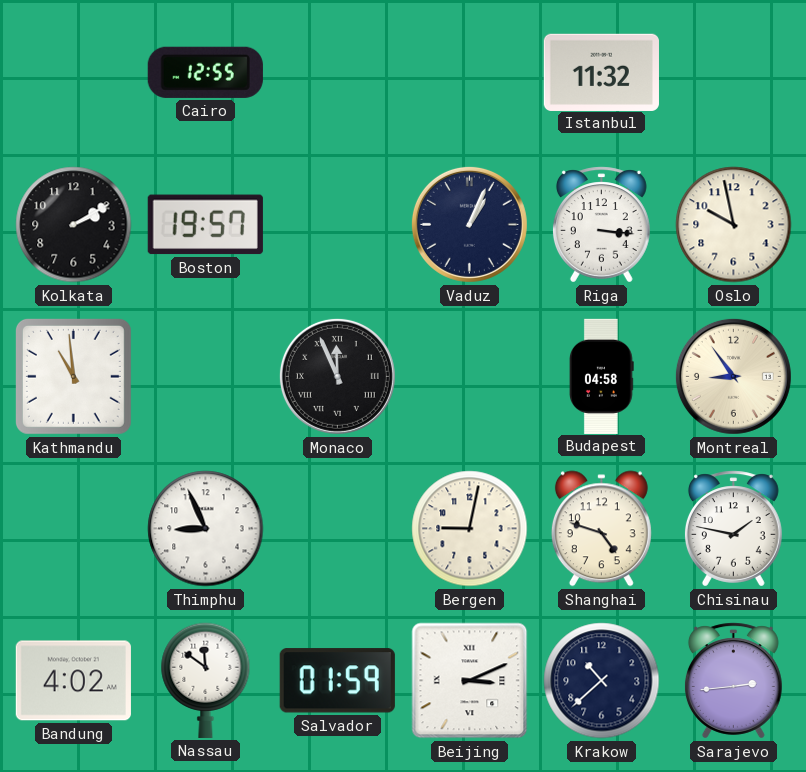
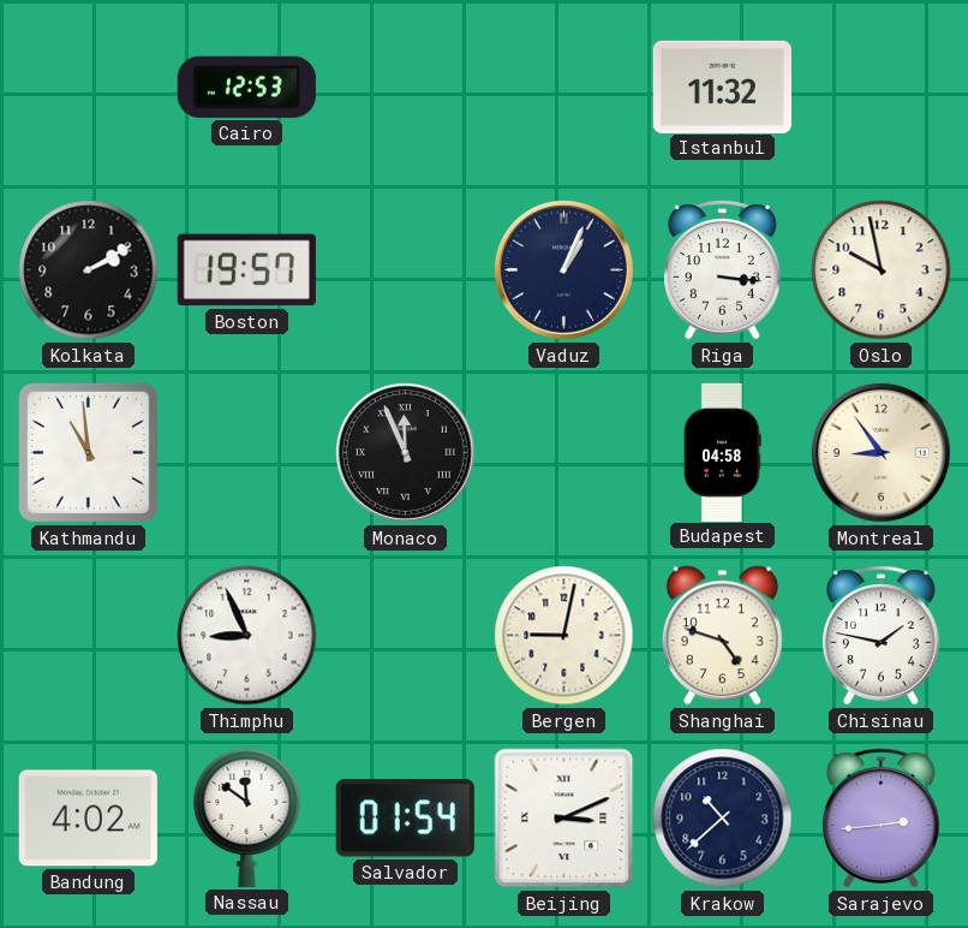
Cairo: 12:55 -> 12:53
Salvador: 01:59 -> 01:54
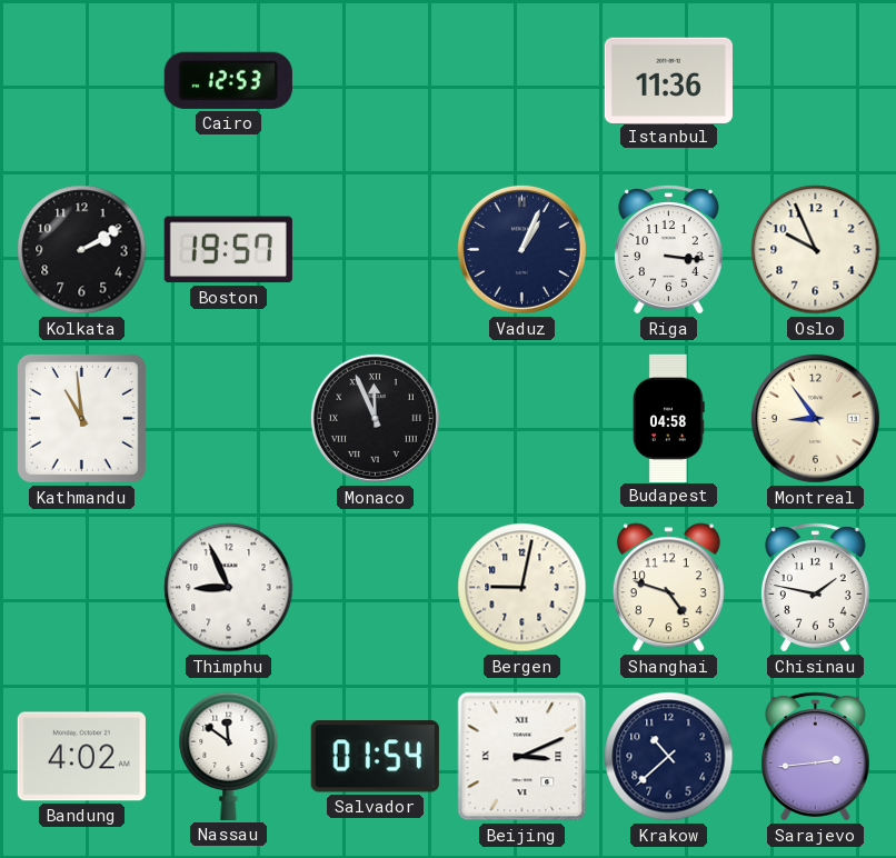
Istanbul: 11:32 -> 11:36
Oslo: 9:58 -> 9:56
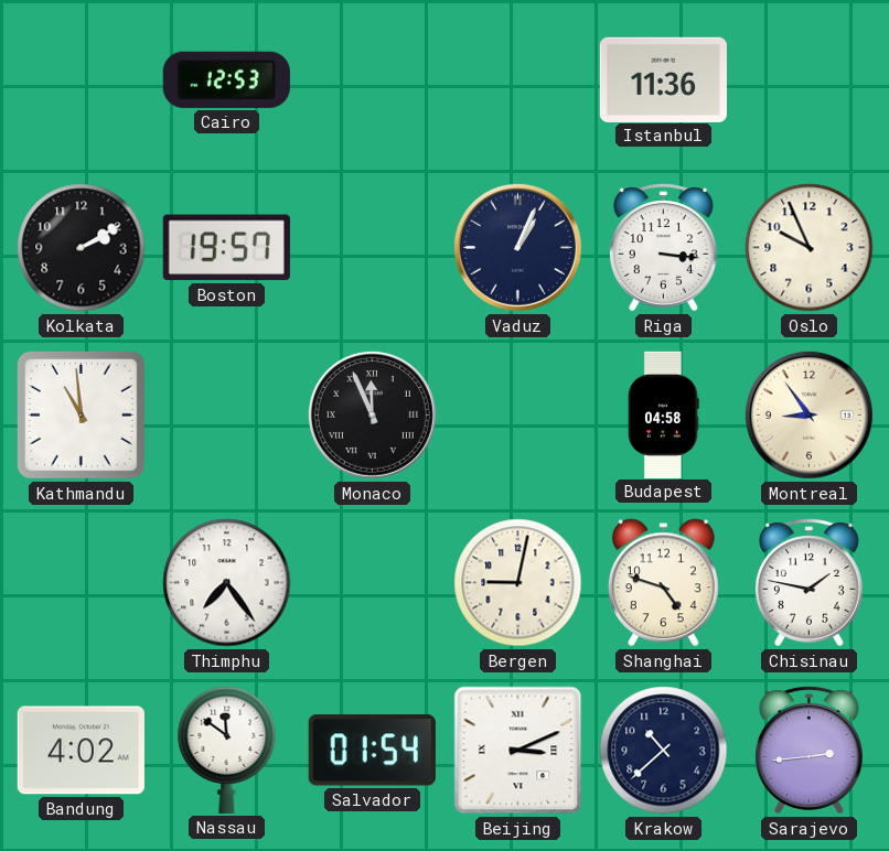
Thimphu: 8:56 -> 7:24
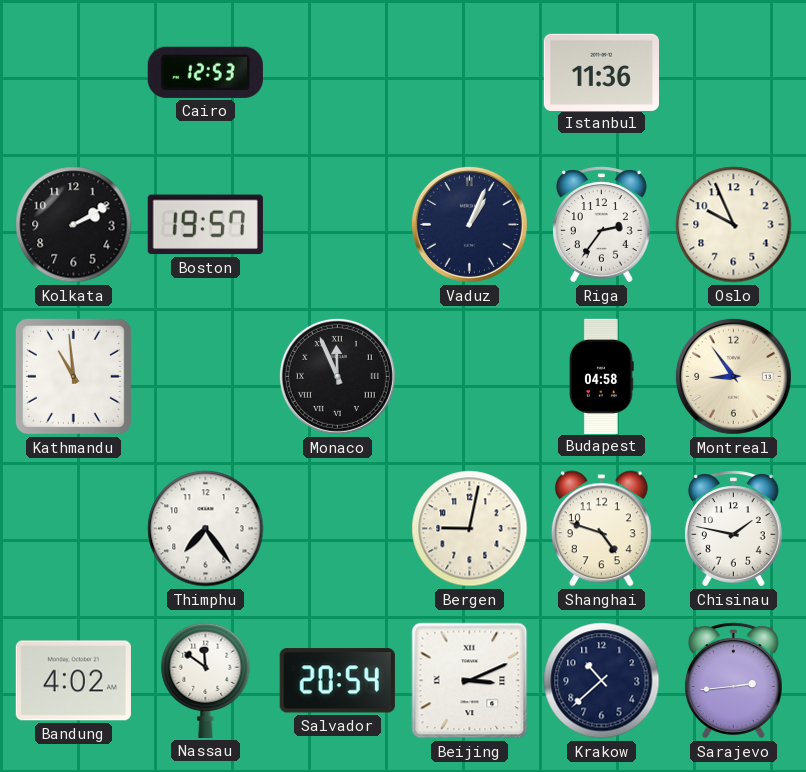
Riga: 3:16 -> 2:36
Salvador: 01:54 -> 20:54
